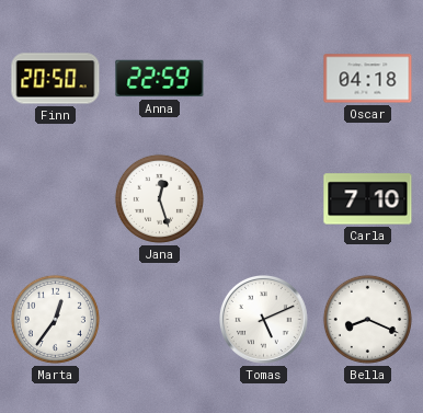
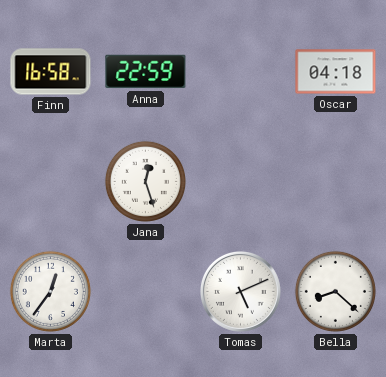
Finn: 20:50 -> 16:58
Carla: 7:10 -> none
Bella: 8:19 -> 8:22
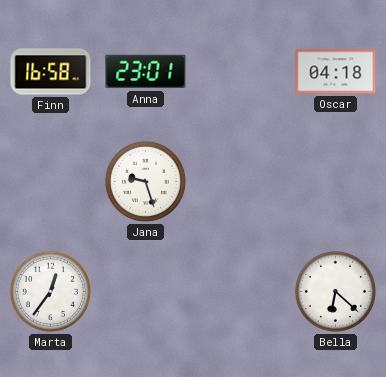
Anna: 22:59 -> 23:01
Jana: 12:27 -> 9:27
Tomas: 5:11 -> none
Bella: 8:22 -> 6:22
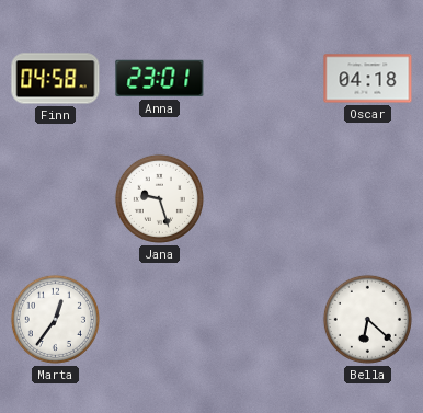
Finn: 16:58 -> 04:58
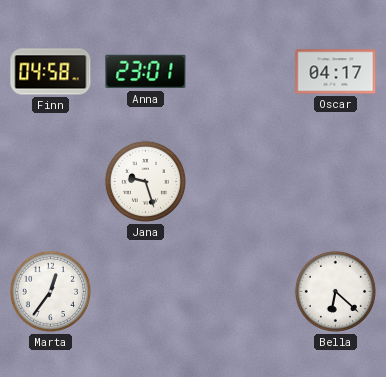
Oscar: 04:18 -> 04:17
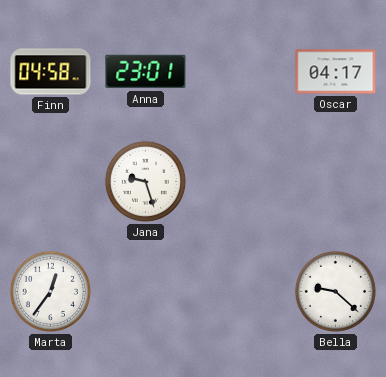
Bella: 6:22 -> 9:22
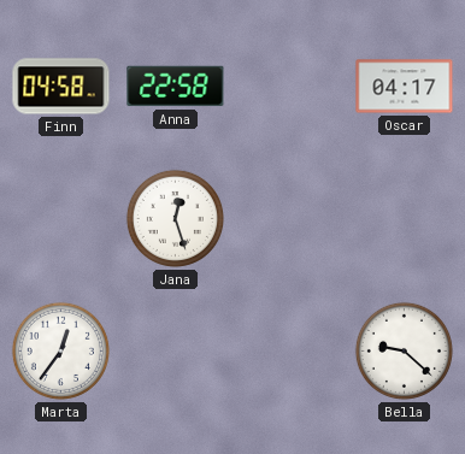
Anna: 23:01 -> 22:58
Jana: 9:27 -> 12:27
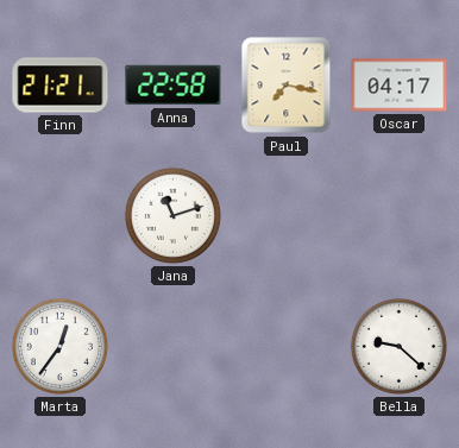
Finn: 04:58 -> 21:21
Paul: none -> 7:17
Jana: 12:27 -> 11:12
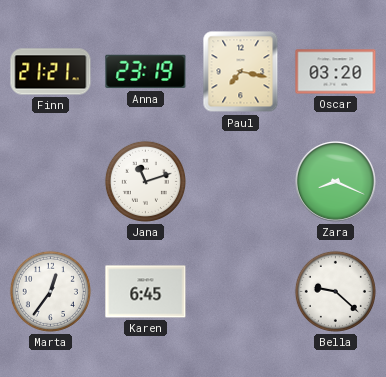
Anna: 22:58 -> 23:19
Oscar: 04:17 -> 03:20
Zara: none -> 8:19
Karen: none -> 6:45
